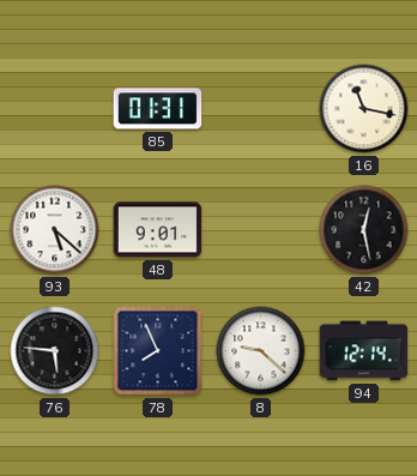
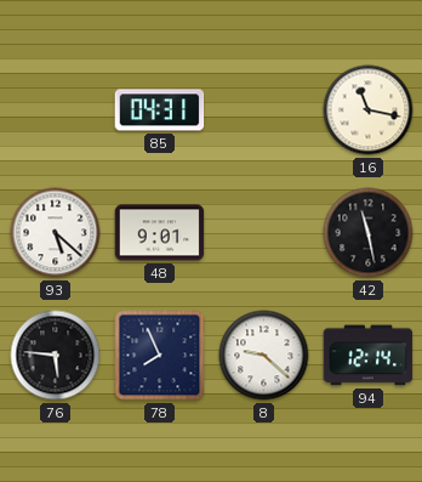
85: 01:31 -> 04:31
42: 12:28 -> 11:28
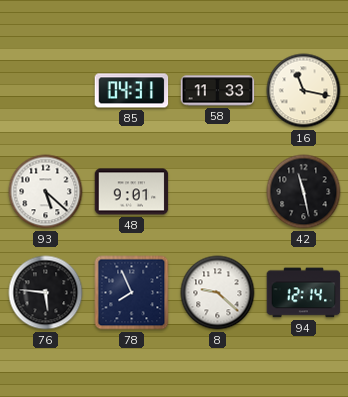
58: none -> 11:33
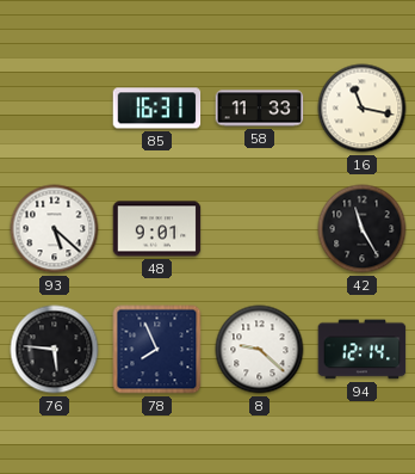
85: 04:31 -> 16:31
42: 11:28 -> 11:25
